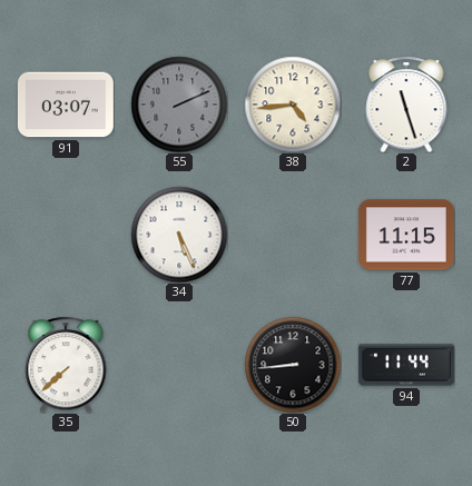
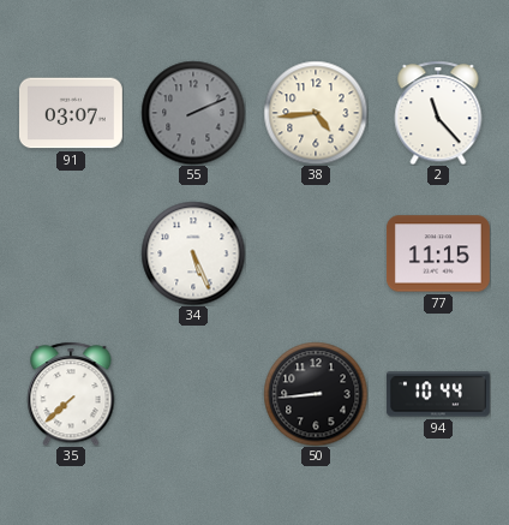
2: 11:27 -> 11:23
94: 11:44 -> 10:44
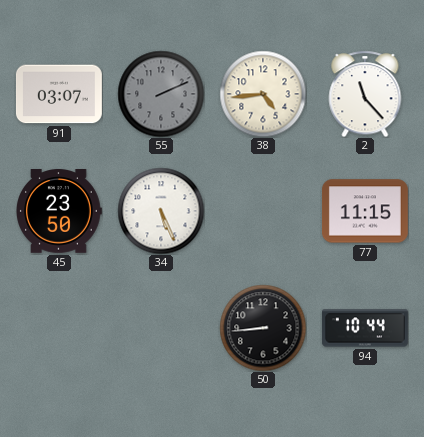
45: none -> 23:50
35: 7:38 -> none
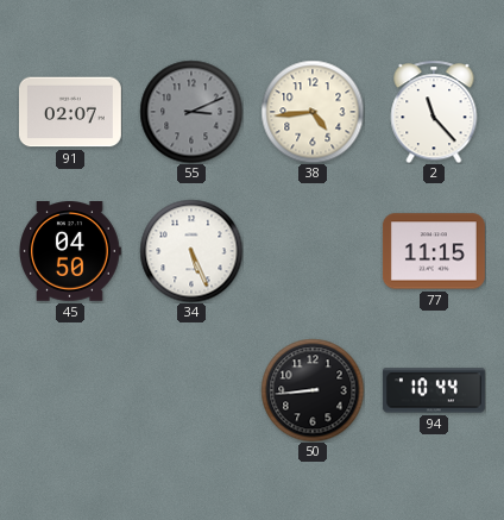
91: 03:07 -> 02:07
55: 2:11 -> 3:11
45: 23:50 -> 04:50
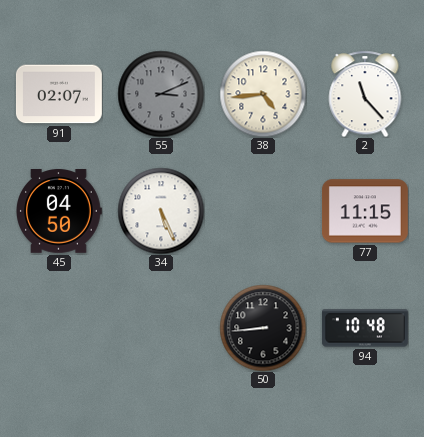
94: 10:44 -> 10:48
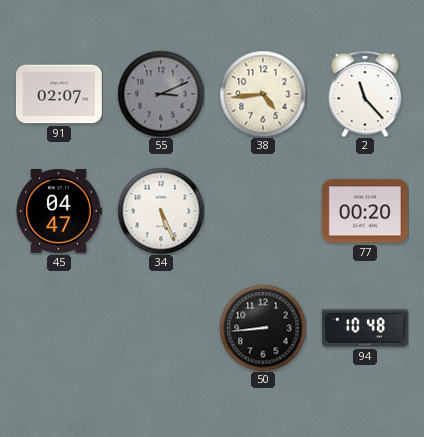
45: 04:50 -> 04:47
77: 11:15 -> 00:20
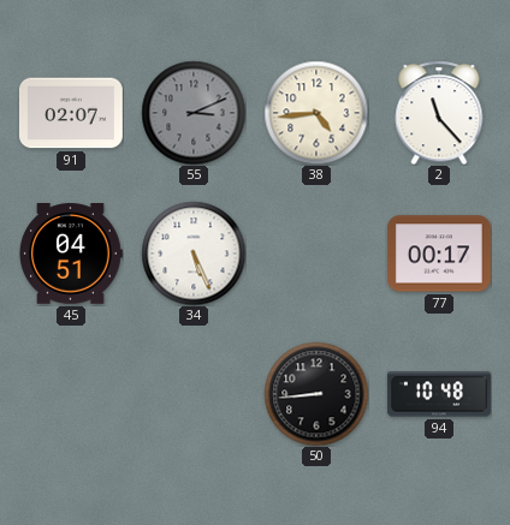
45: 04:47 -> 04:51
77: 00:20 -> 00:17
